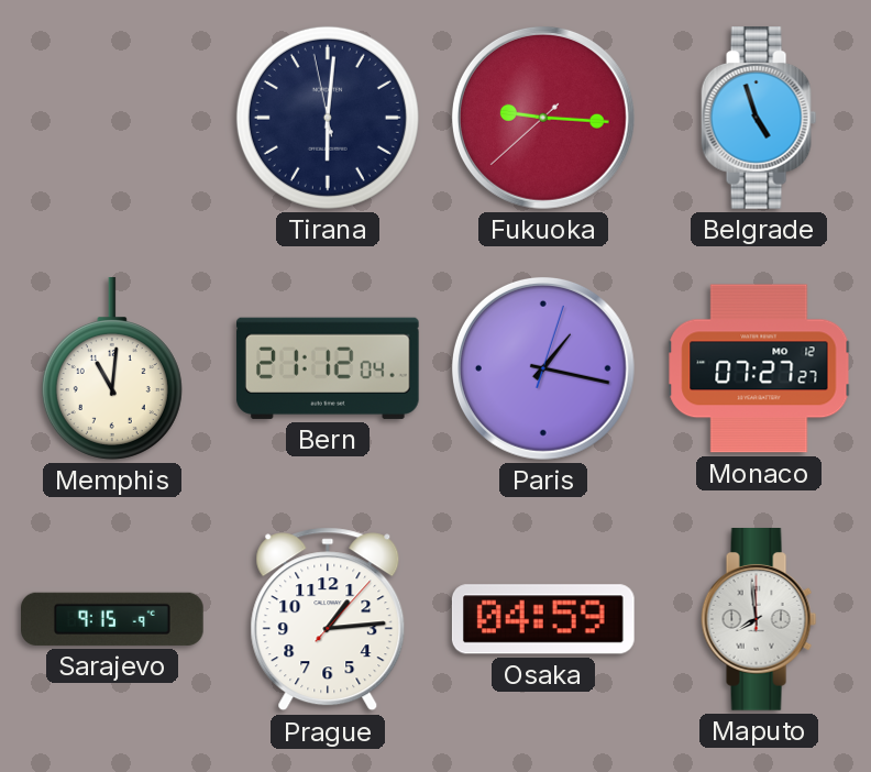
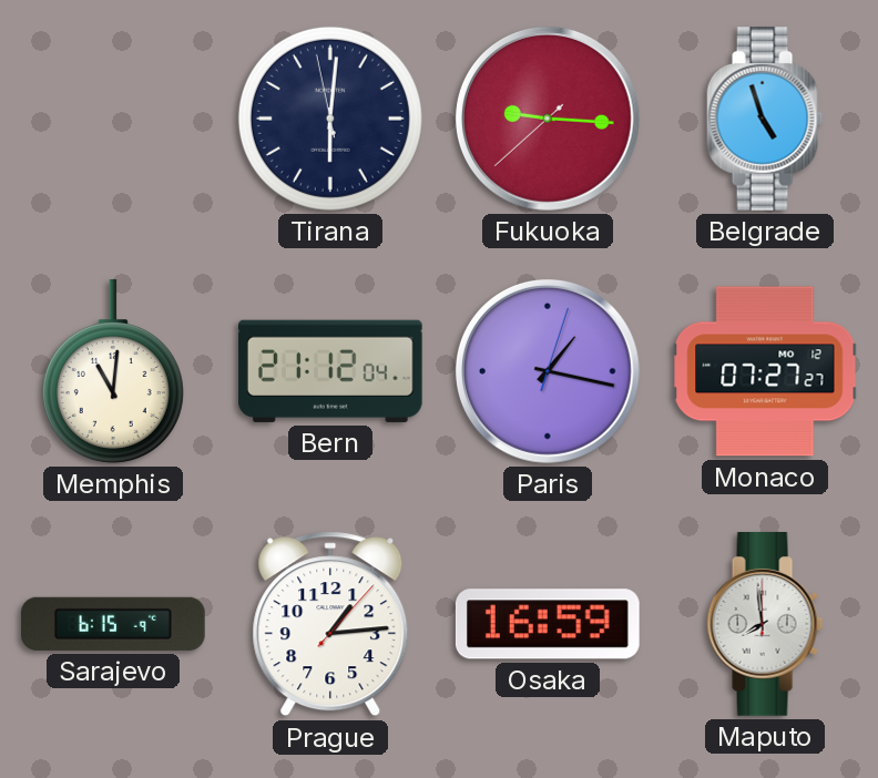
Sarajevo: 9:15 -> 6:15
Osaka: 04:59 -> 16:59
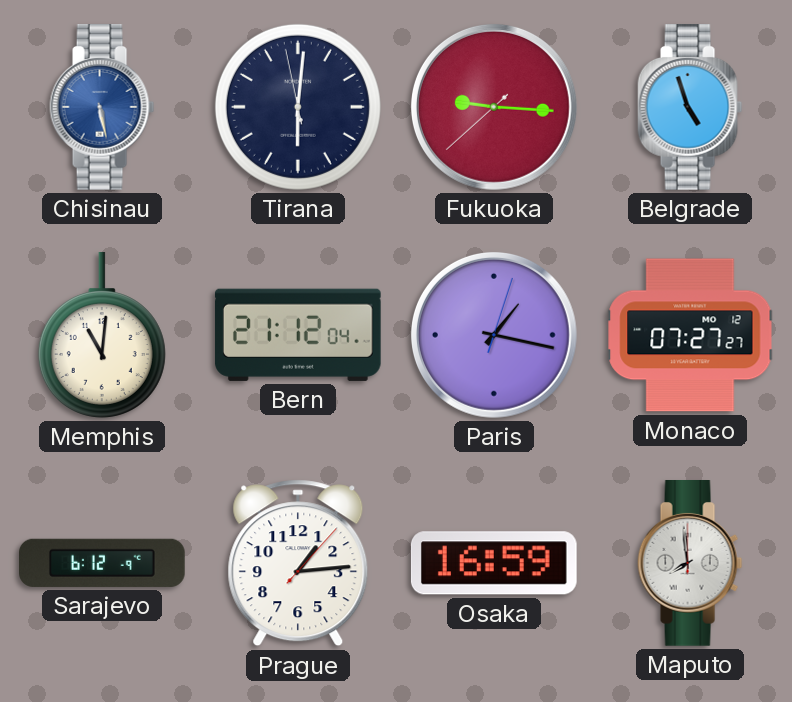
Chisinau: none -> 5:28
Sarajevo: 6:15 -> 6:12
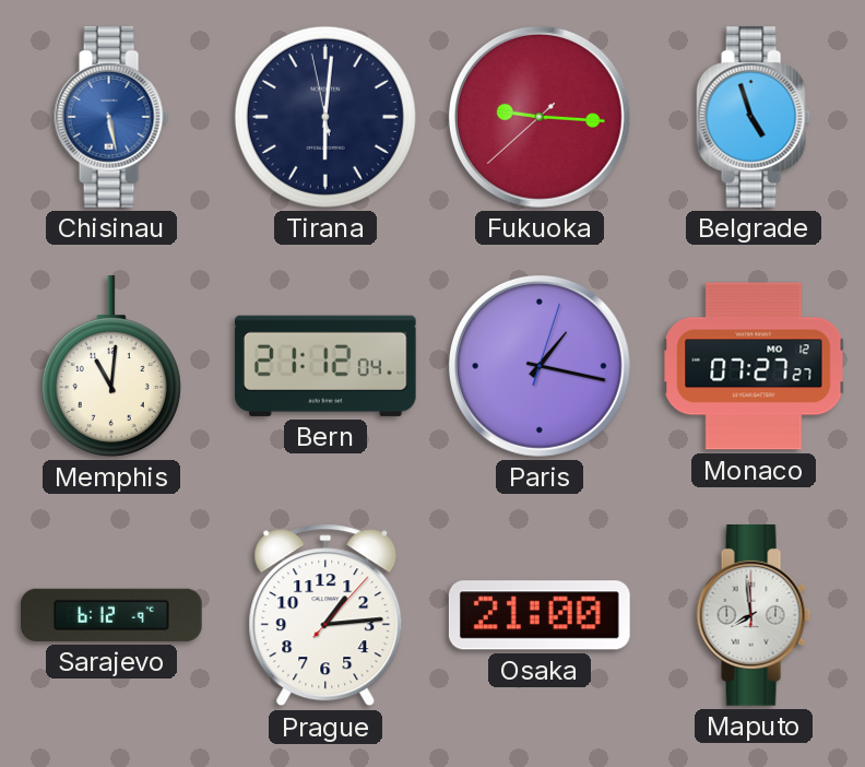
Osaka: 16:59 -> 21:00
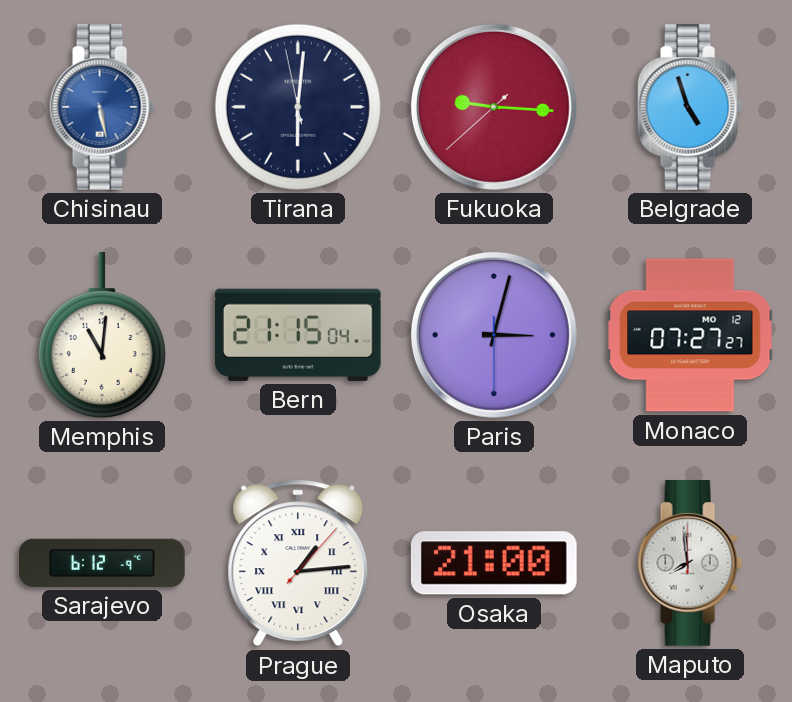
Bern: 21:12 -> 21:15
Paris: 1:17 -> 3:02
Prague numerals: Arabic -> Roman
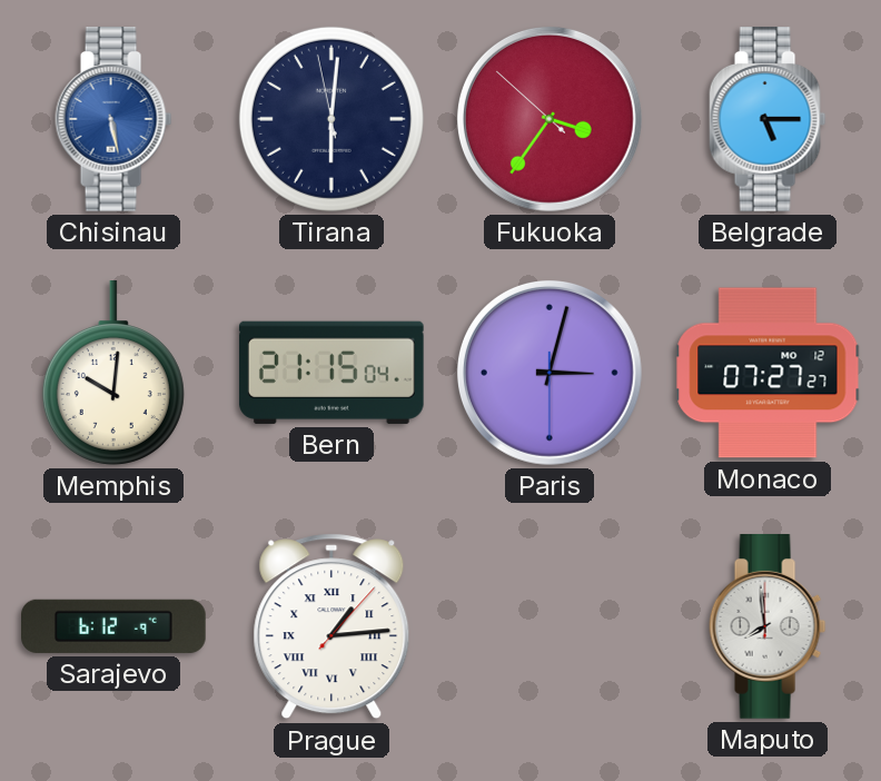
Fukuoka: 9:15 -> 3:35
Belgrade: 4:57 -> 5:15
Memphis: 11:01 -> 10:01
Osaka: 21:00 -> none
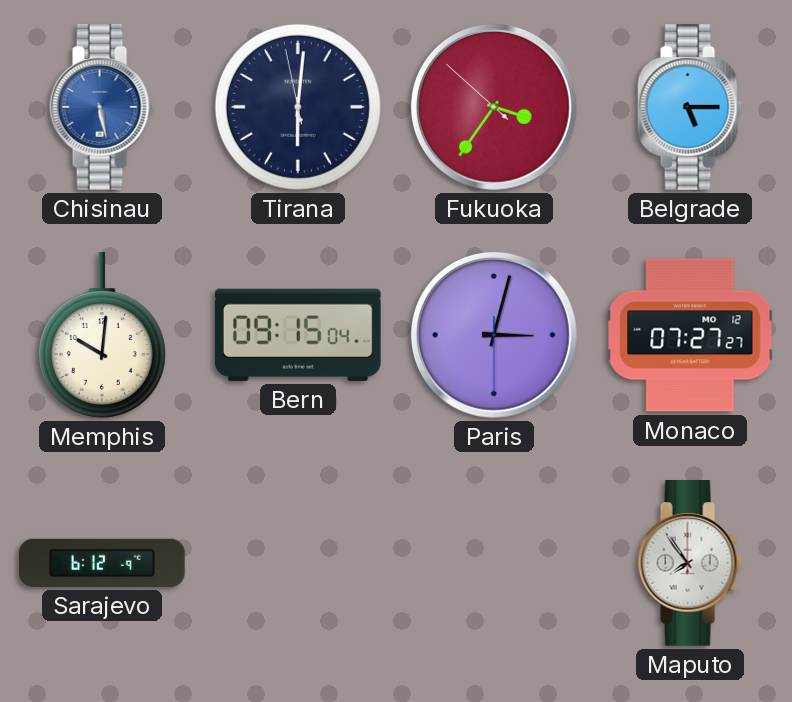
Bern: 21:15 -> 09:15
Prague: 1:14 -> none
Maputo: 7:59 -> 7:54
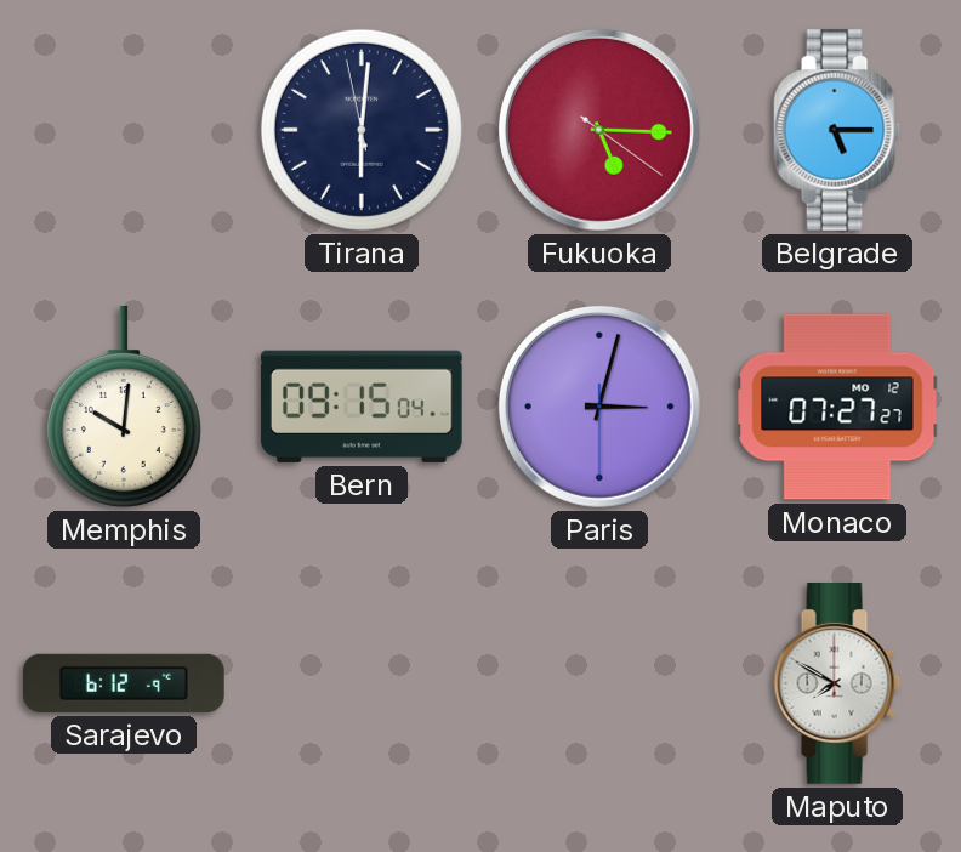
Chisinau: 5:28 -> none
Fukuoka: 3:35 -> 5:15
Maputo: 7:54 -> 7:50
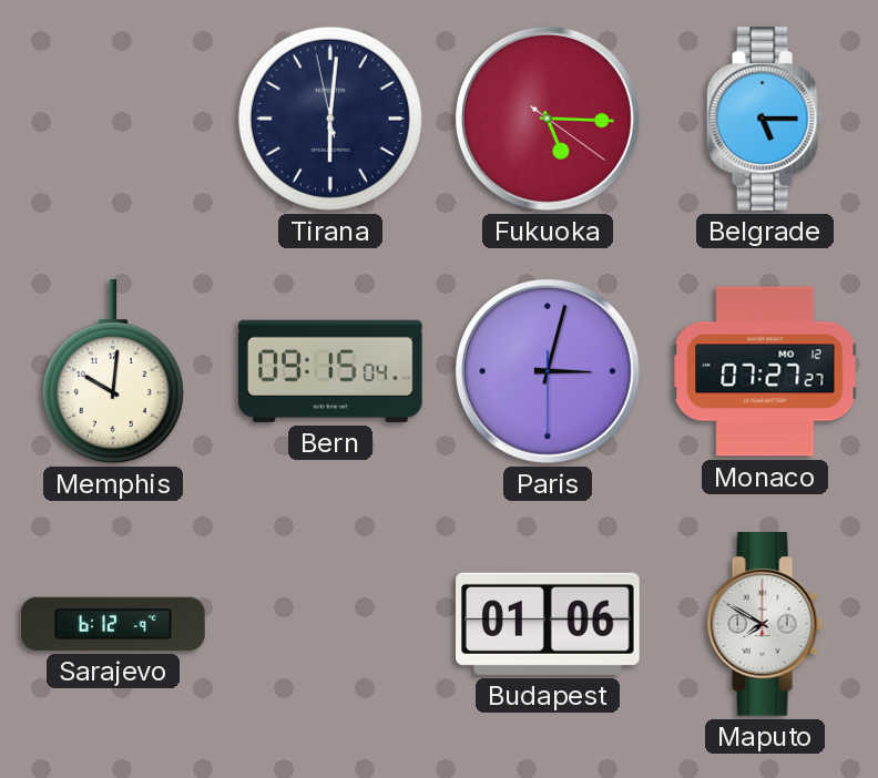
Budapest: none -> 01:06
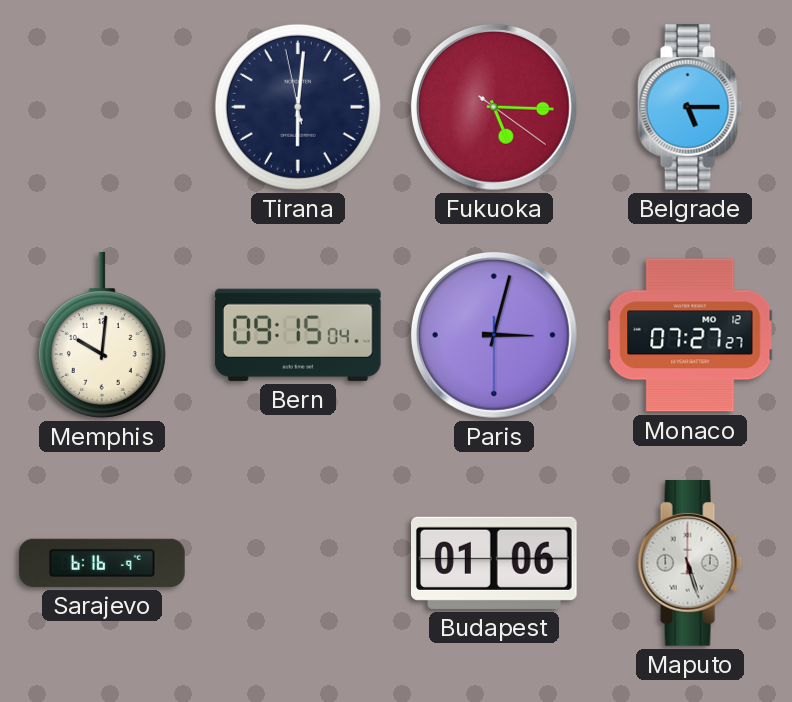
Sarajevo: 6:12 -> 6:16
Maputo: 7:50 -> 5:27
